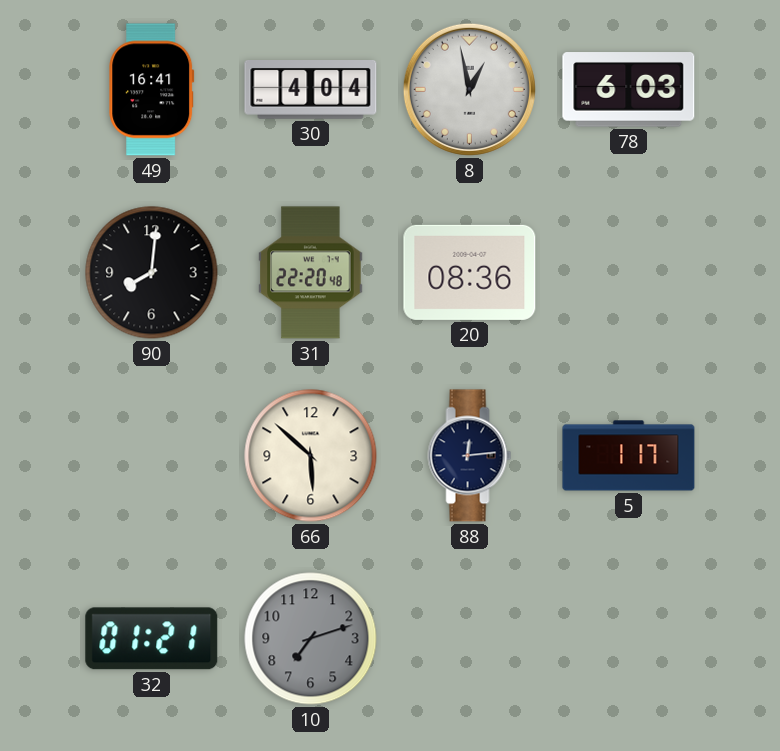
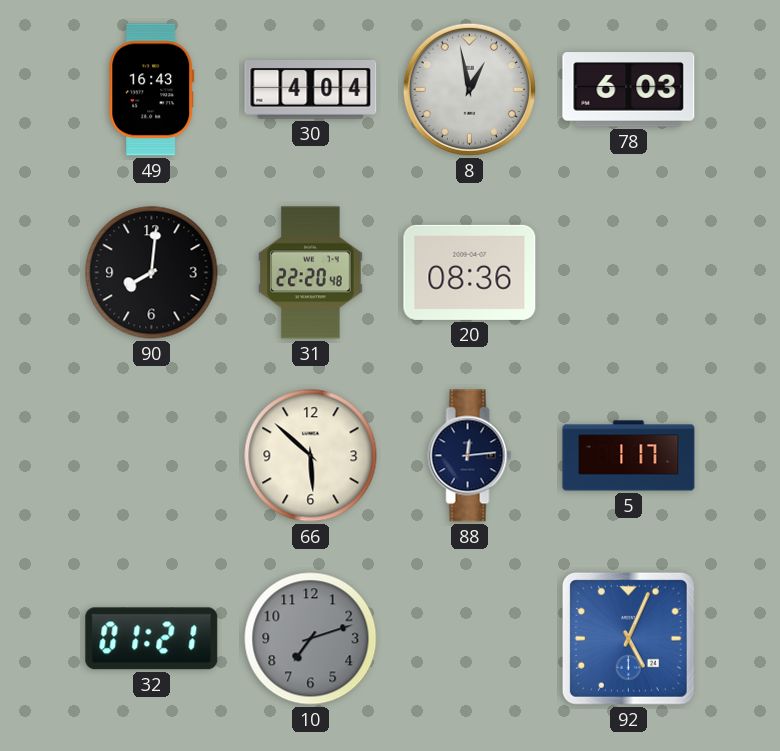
49: 16:41 -> 16:43
92: none -> 5:04
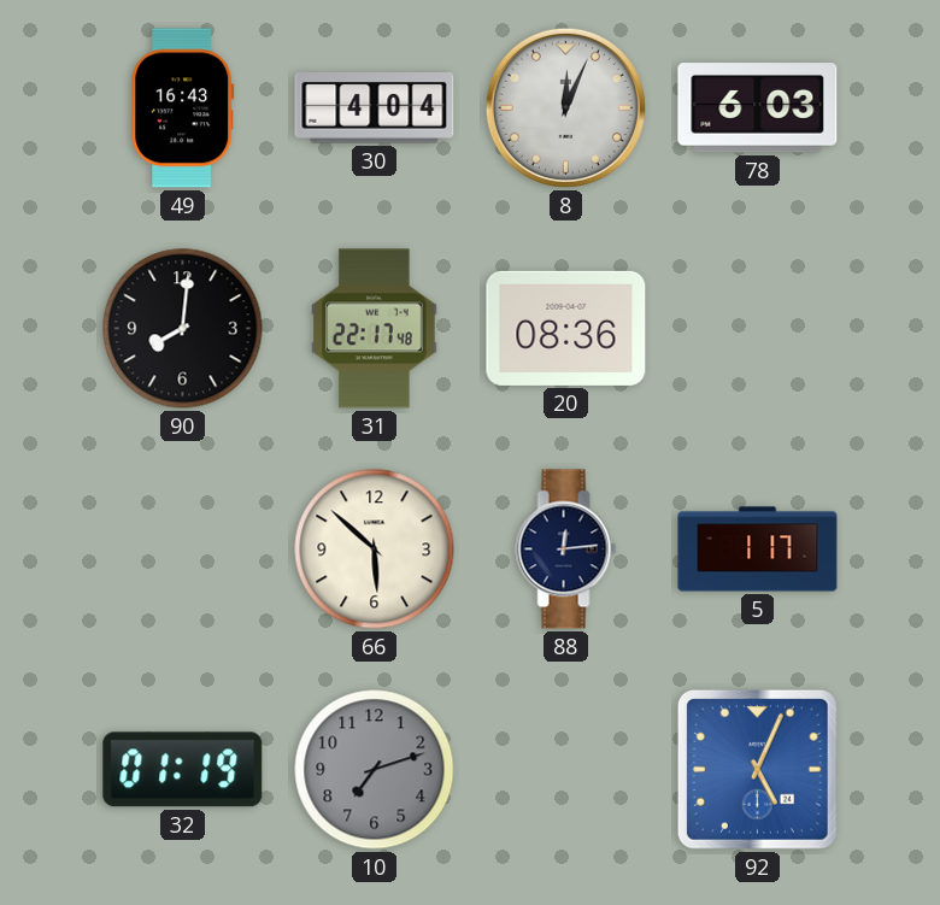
8: 12:58 -> 12:04
31: 22:20 -> 22:17
32: 01:21 -> 01:19
